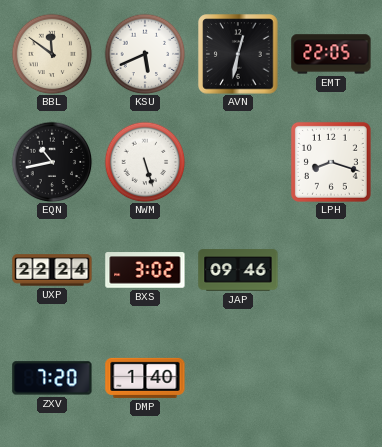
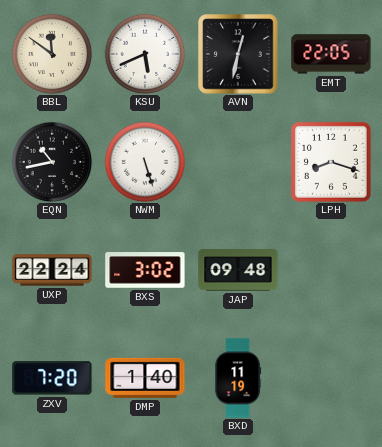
JAP: 09:46 -> 09:48
BXD: none -> 11:19
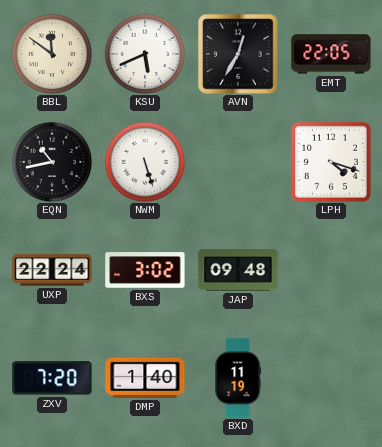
AVN: 12:32 -> 12:35
LPH: 8:18 -> 4:18
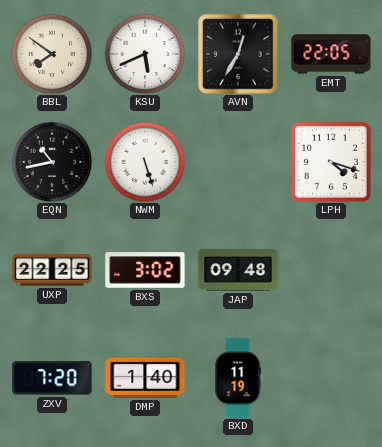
BBL: 11:51 -> 7:51
UXP: 22:24 -> 22:25
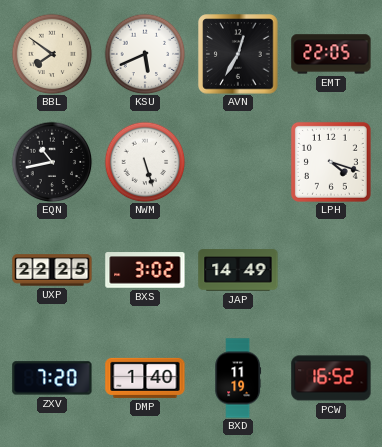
JAP: 09:48 -> 14:49
PCW: none -> 16:52
